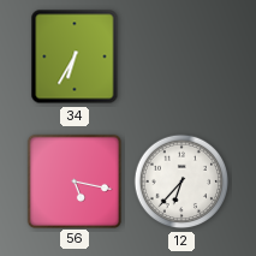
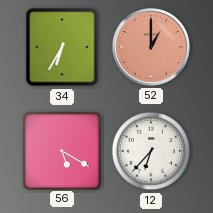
52: none -> 1:00
56: 5:17 -> 5:20
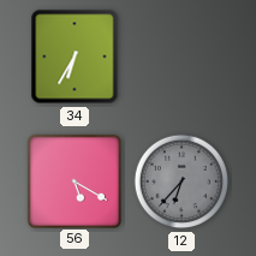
52: 1:00 -> none
12 dial: white -> grey
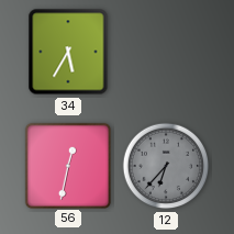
34: 6:35 -> 5:35
56: 5:20 -> 12:32
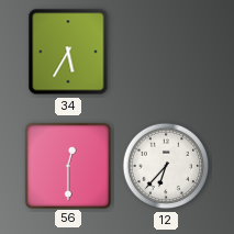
56: 12:32 -> 12:30
12 dial: grey -> white
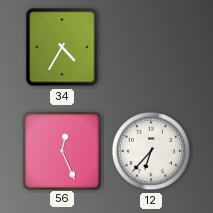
34: 5:35 -> 4:35
56: 12:30 -> 12:26
